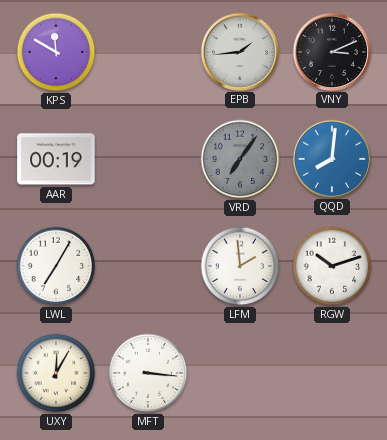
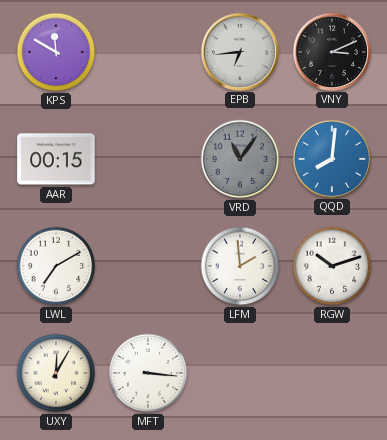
EPB: 1:44 -> 6:44
AAR: 00:19 -> 00:15
VRD: 7:06 -> 11:06
LWL: 7:05 -> 7:10
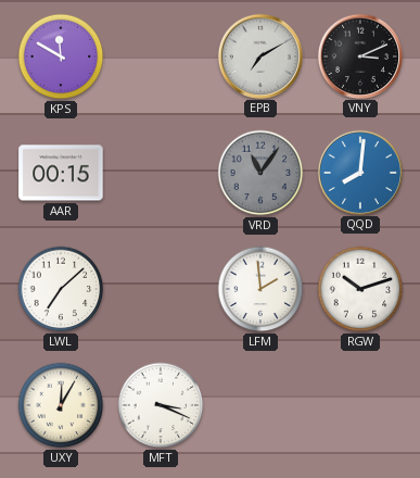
EPB: 6:44 -> 7:10
LWL: 7:10 -> 7:08
MFT: 3:16 -> 3:19
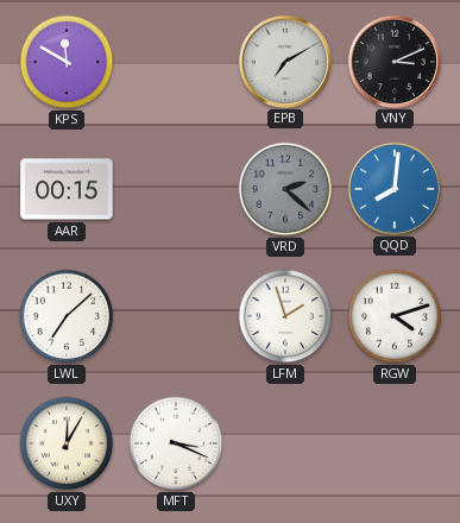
VRD: 11:06 -> 2:22
LFM: 1:59 -> 1:57
RGW: 10:12 -> 4:12
